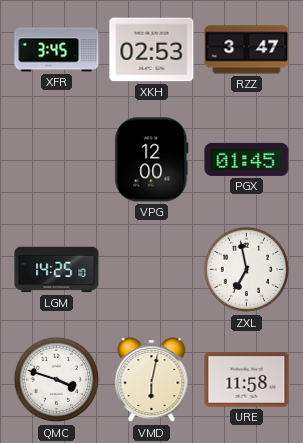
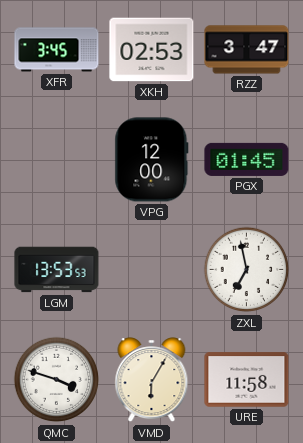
LGM: 14:25 -> 13:53
VMD: 6:02 -> 6:05
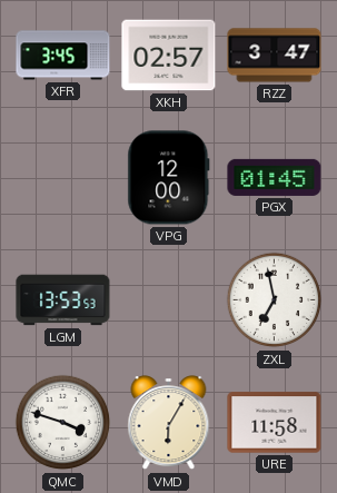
XKH: 02:53 -> 02:57
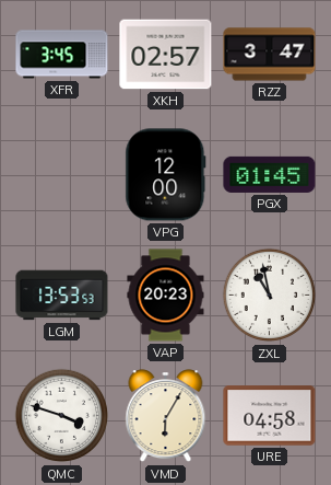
VAP: none -> 20:23
ZXL: 6:58 -> 10:58
URE: 11:58 -> 04:58
